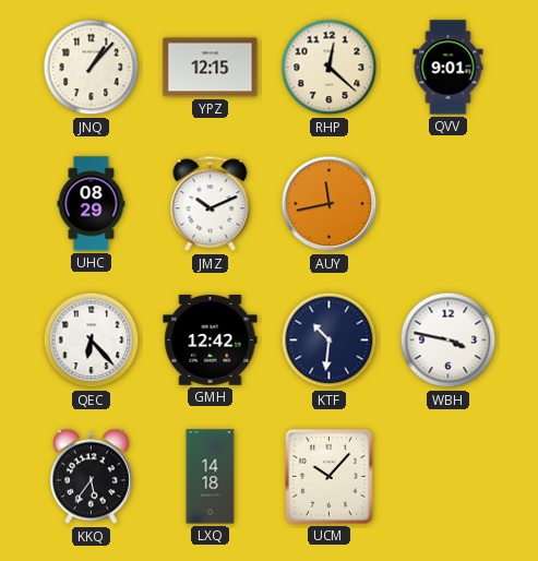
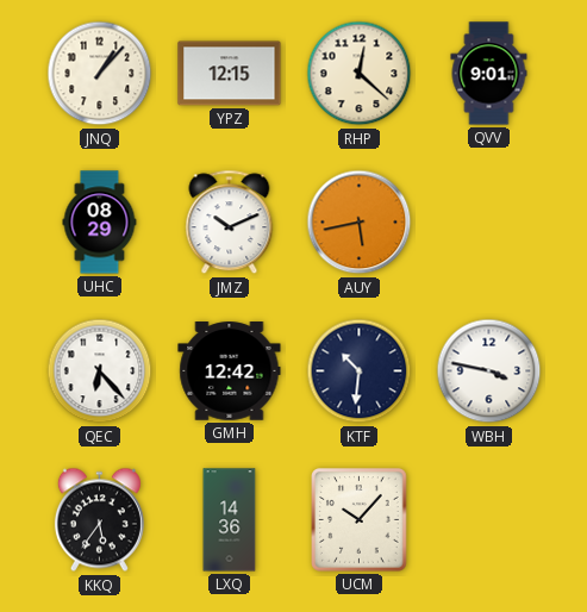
AUY: 11:43 -> 5:43
LXQ: 14:18 -> 14:36
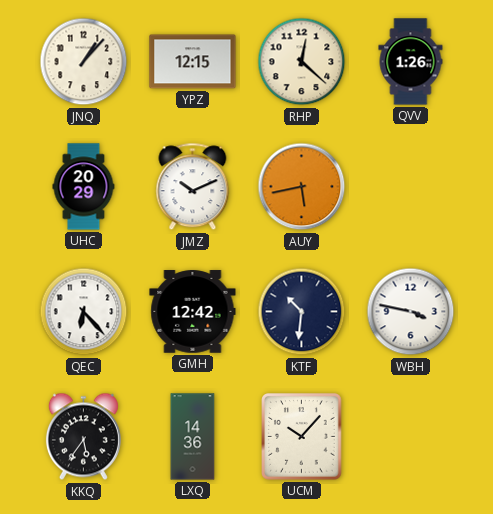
QVV: 9:01 -> 1:26
UHC: 08:29 -> 20:29
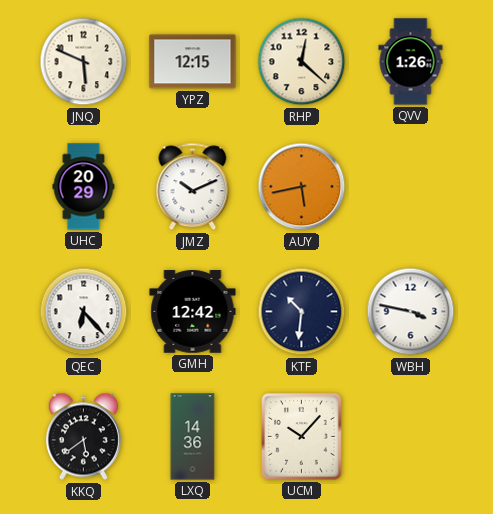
JNQ: 1:07 -> 5:49
KKQ: 5:36 -> 5:39
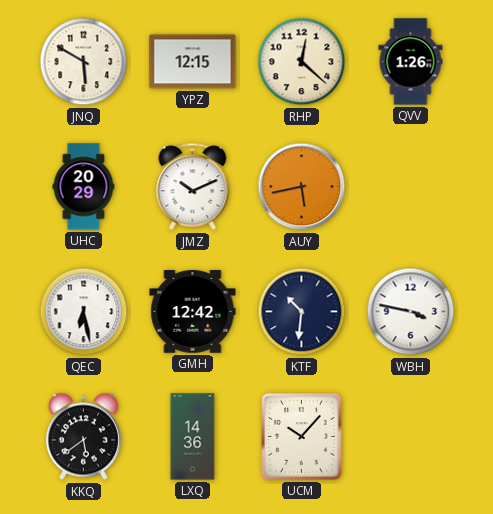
JNQ: 5:49 -> 5:50
QEC: 6:23 -> 6:28
